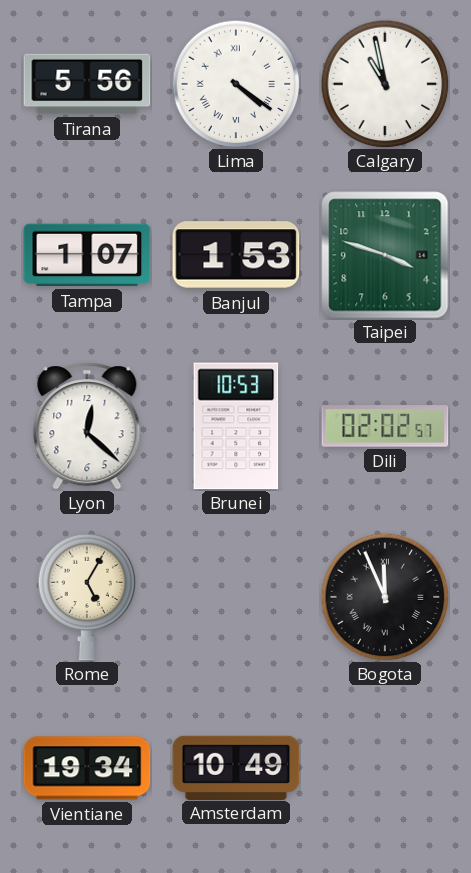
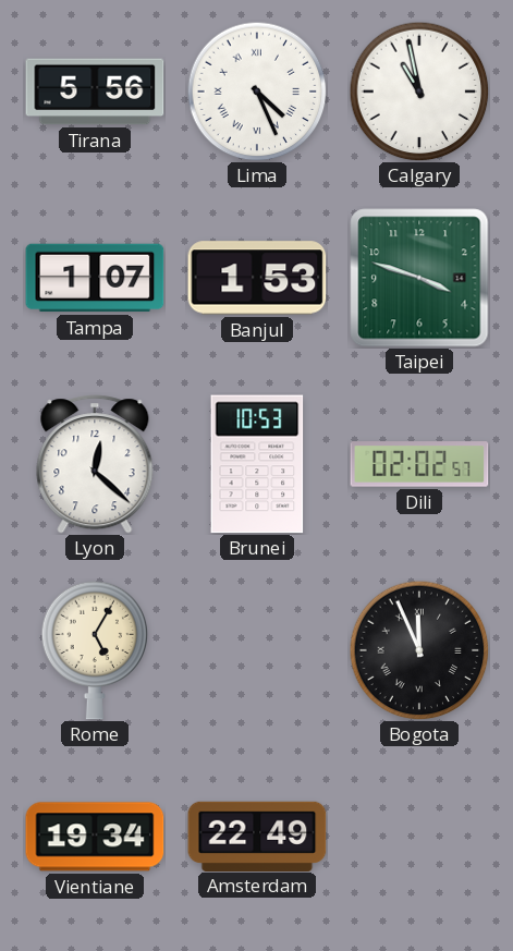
Lima: 4:21 -> 4:26
Amsterdam: 10:49 -> 22:49
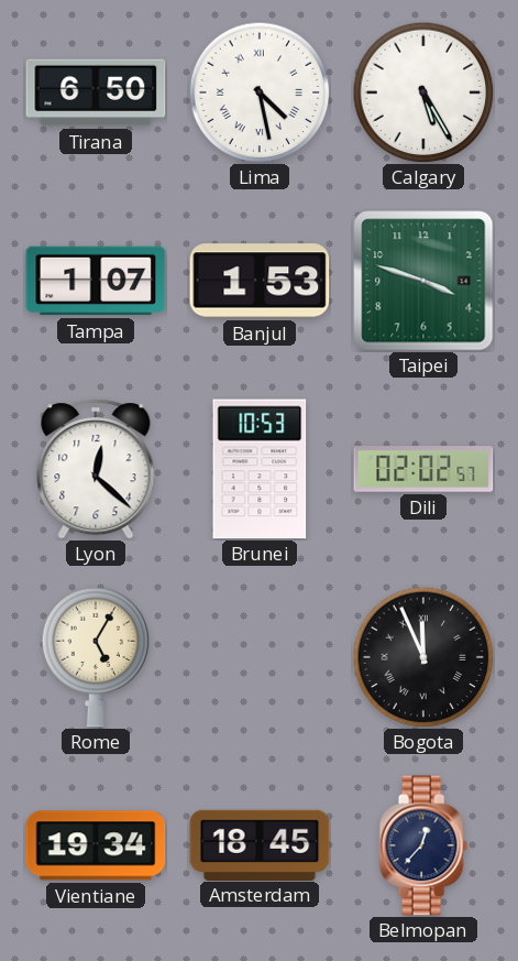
Tirana: 5:56 -> 6:50
Lima: 4:26 -> 4:28
Calgary: 10:58 -> 5:25
Amsterdam: 22:49 -> 18:45
Belmopan: none -> 12:37
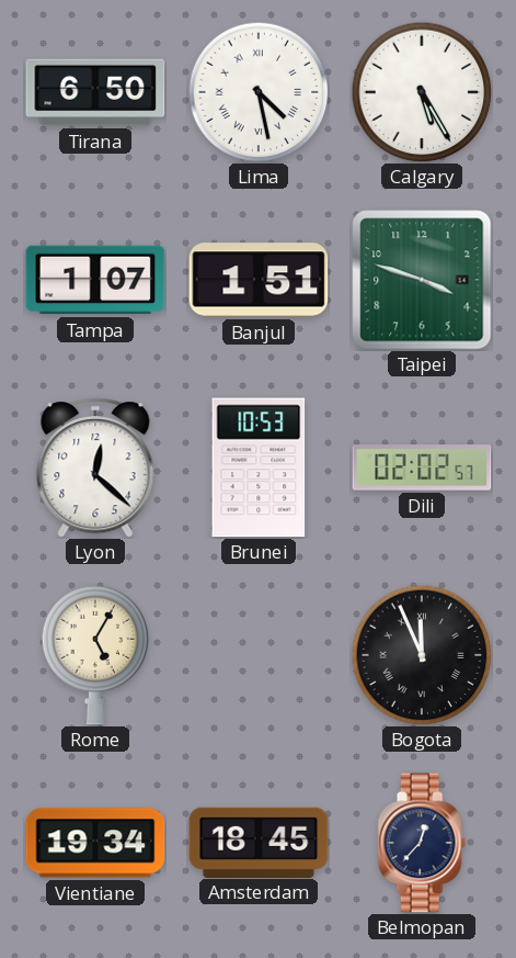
Banjul: 1:53 -> 1:51
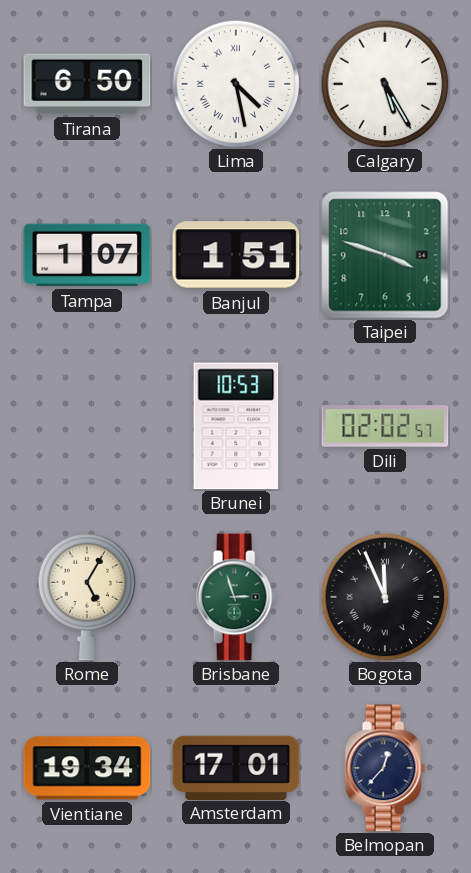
Lyon: 12:22 -> none
Brisbane: none -> 2:57
Amsterdam: 18:45 -> 17:01
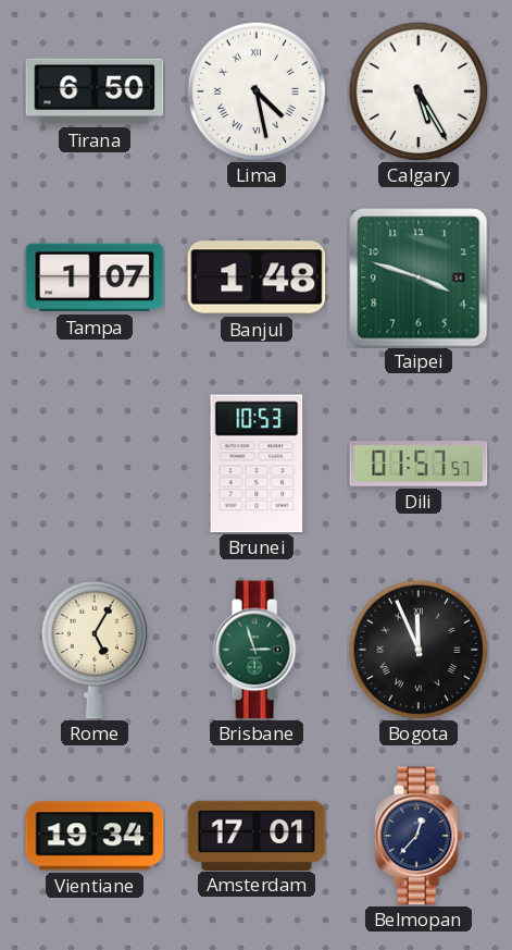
Banjul: 1:51 -> 1:48
Dili: 02:02 -> 01:57
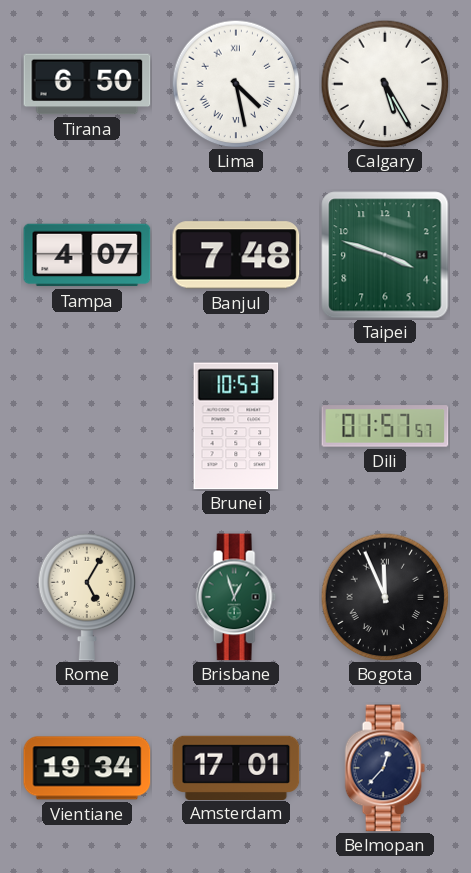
Tampa: 1:07 -> 4:07
Banjul: 1:48 -> 7:48
Brisbane: 2:57 -> 12:57
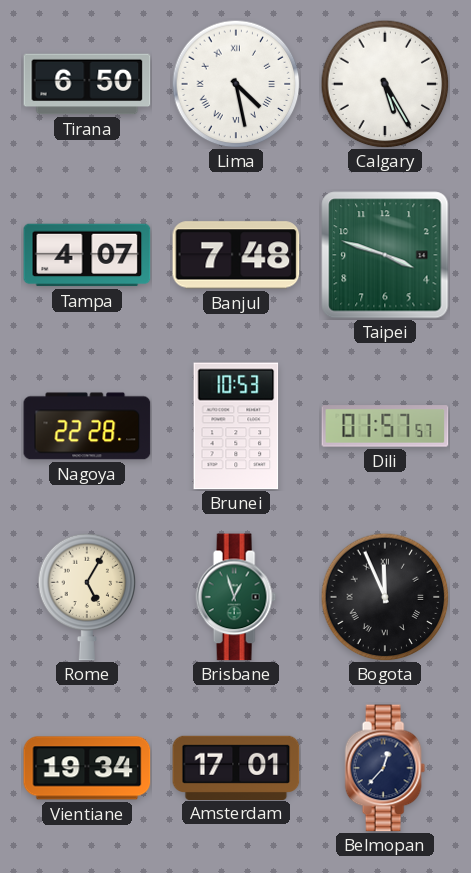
Nagoya: none -> 22:28
